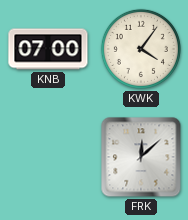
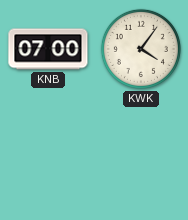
FRK: 12:08 -> none
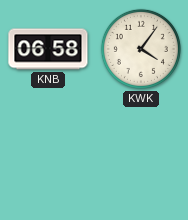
KNB: 07:00 -> 06:58
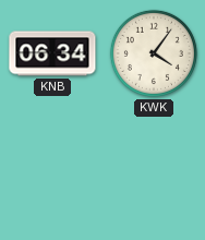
KNB: 06:58 -> 06:34
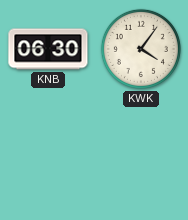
KNB: 06:34 -> 06:30
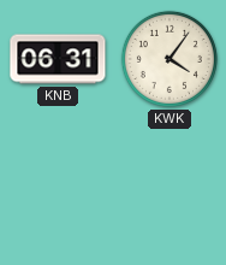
KNB: 06:30 -> 06:31
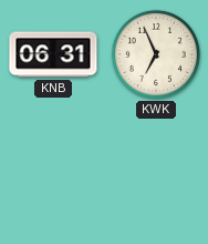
KWK: 4:06 -> 6:56
